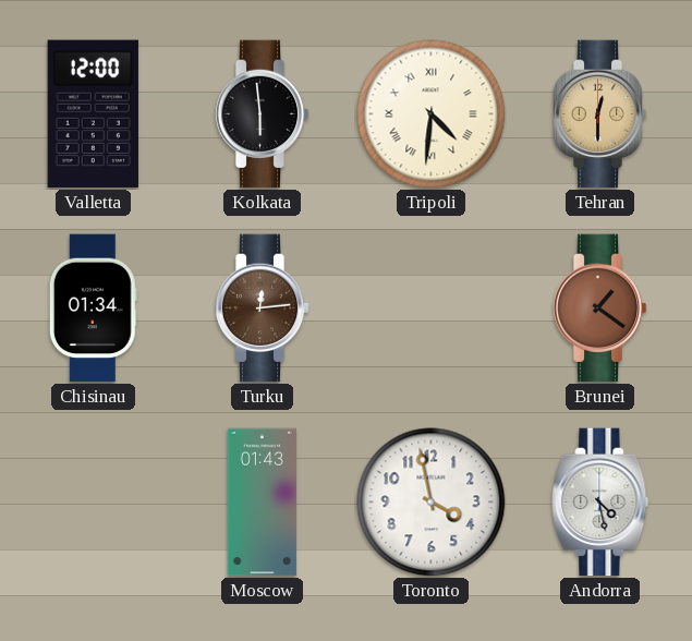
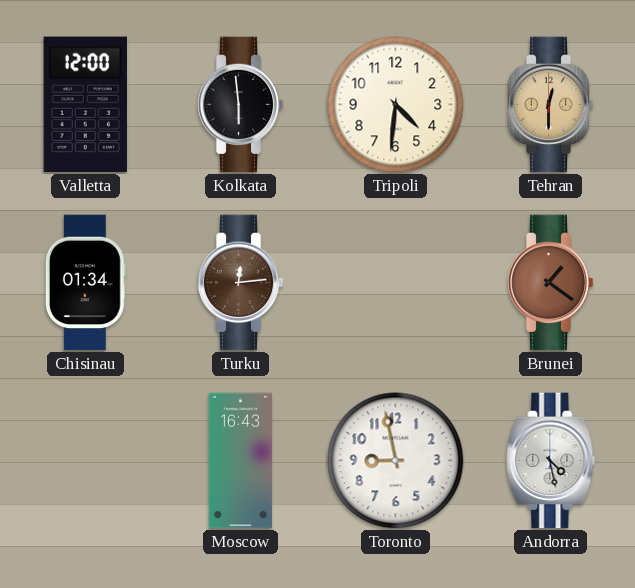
Tripoli numerals: Roman -> Arabic
Moscow: 01:43 -> 16:43
Toronto: 3:58 -> 8:58
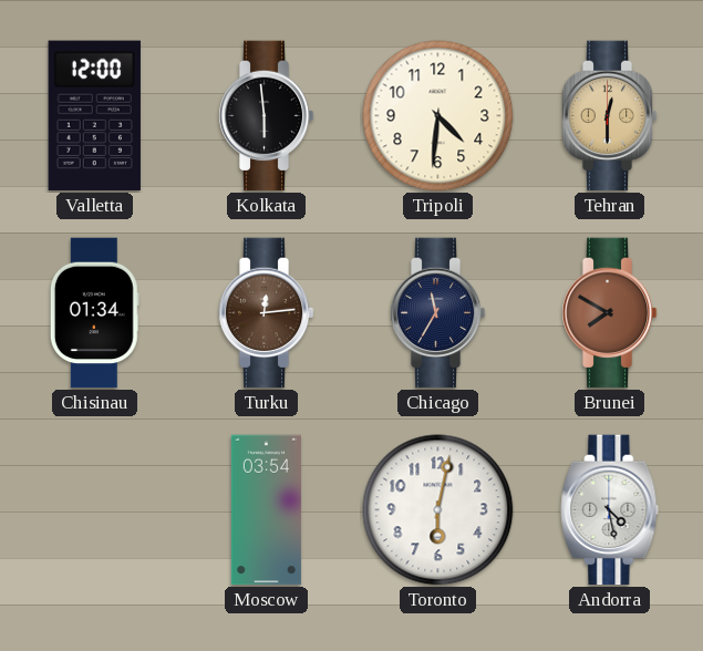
Chicago: none -> 11:35
Brunei: 1:21 -> 7:50
Moscow: 16:43 -> 03:54
Toronto: 8:58 -> 6:02
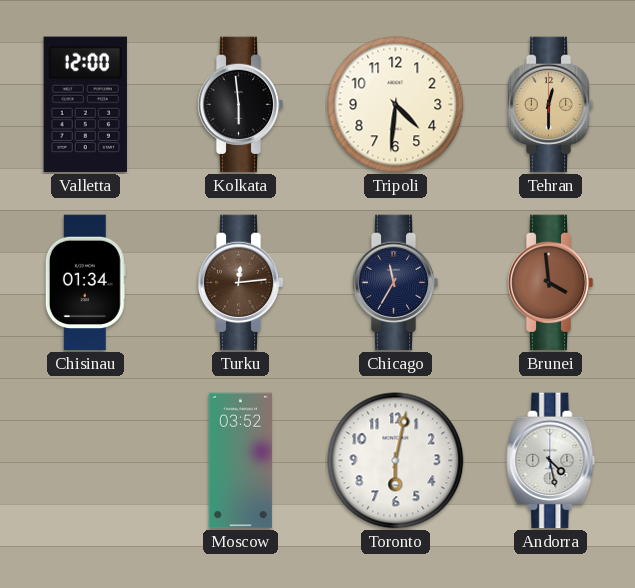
Brunei: 7:50 -> 3:59
Moscow: 03:54 -> 03:52
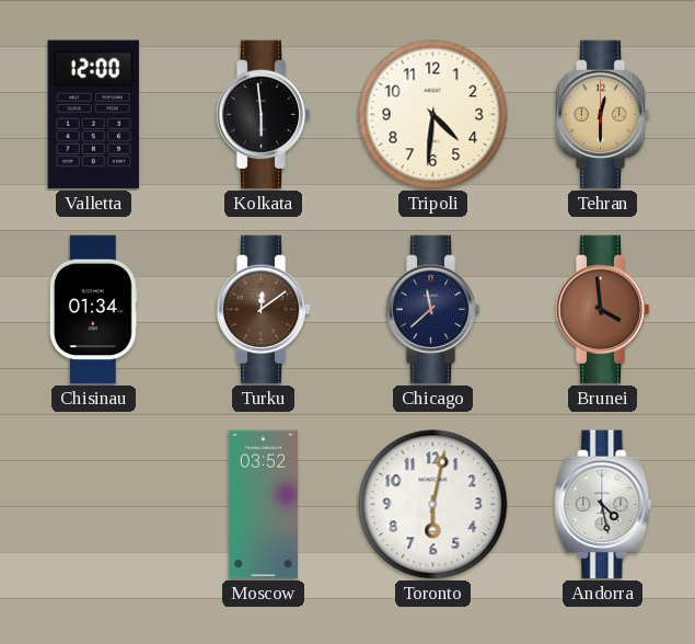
Turku: 12:14 -> 12:09
Chicago: 11:35 -> 11:38
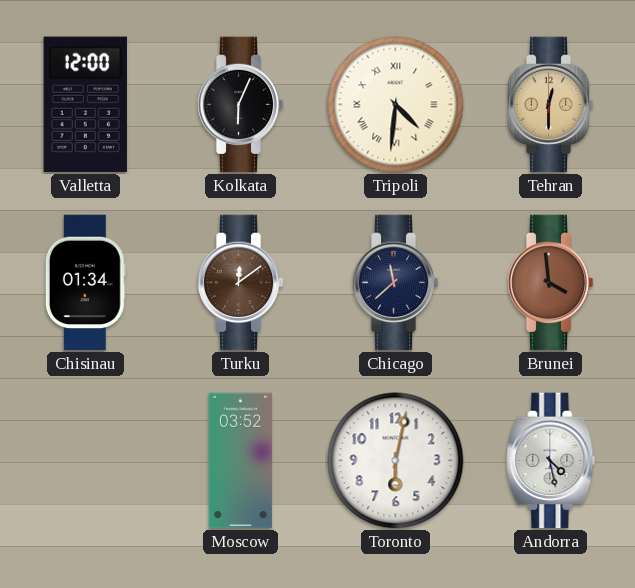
Kolkata: 5:59 -> 6:04
Tripoli numerals: Arabic -> Roman
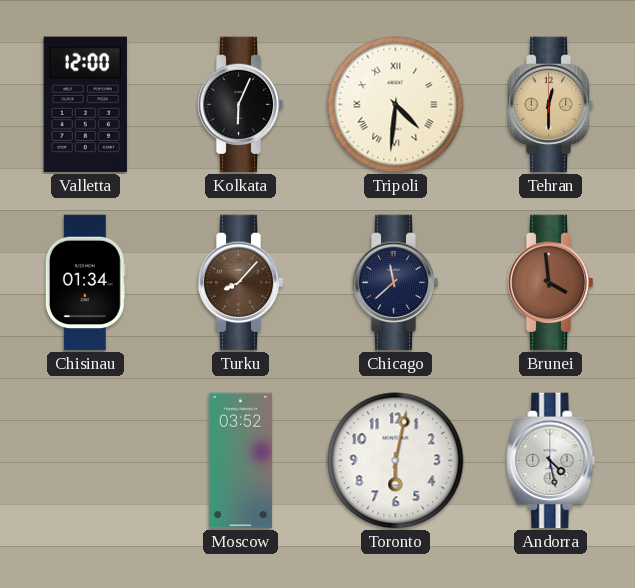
Turku: 12:09 -> 8:07
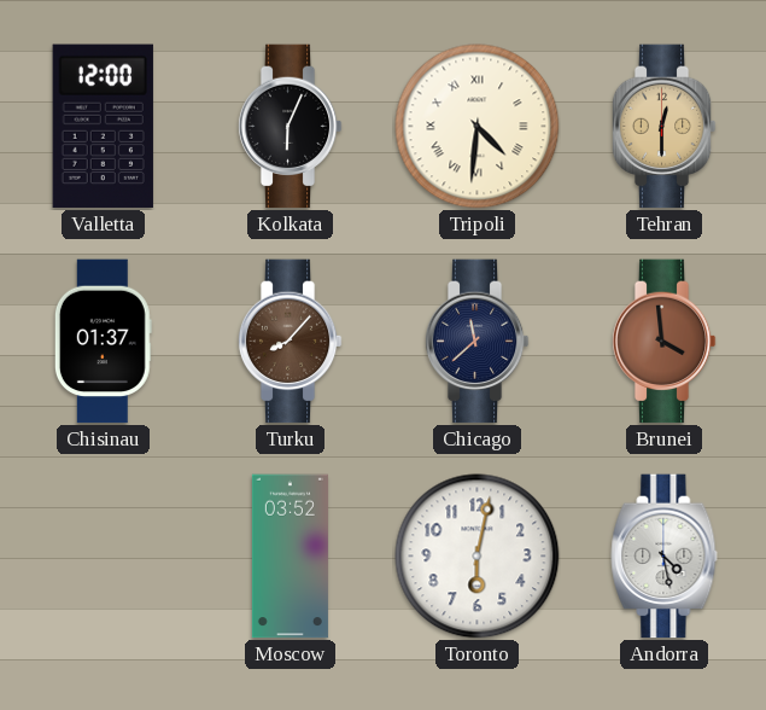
Chisinau: 01:34 -> 01:37
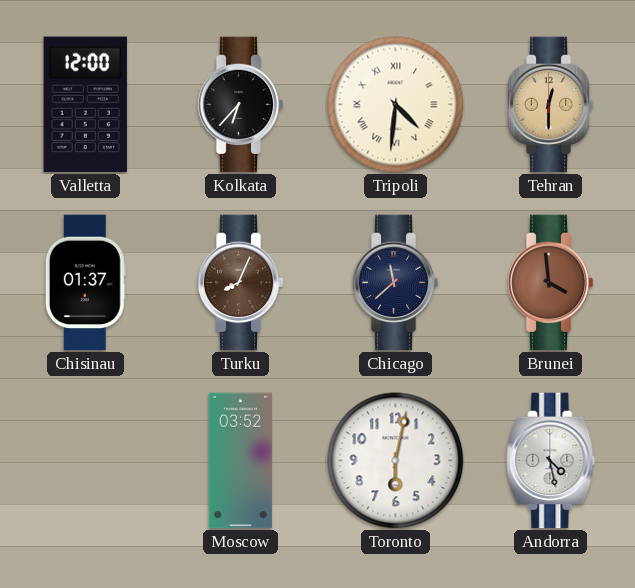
Kolkata: 6:04 -> 6:37
Turku: 8:07 -> 8:04
